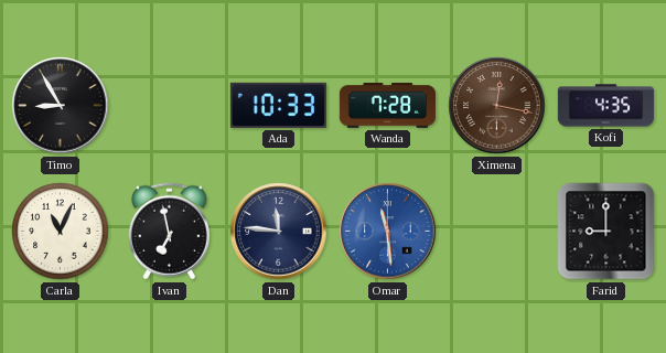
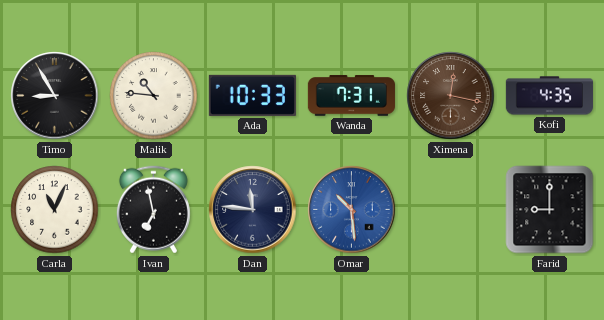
Malik: none -> 10:46
Wanda: 7:28 -> 7:31
Omar: 11:29 -> 10:29
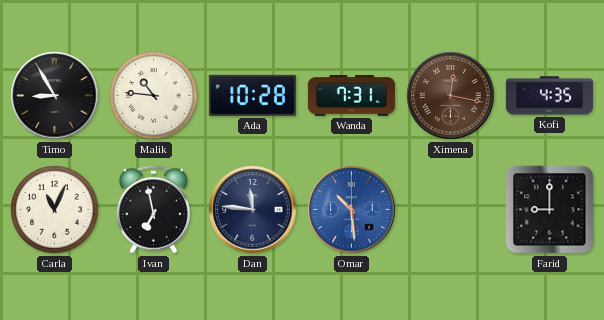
Ada: 10:33 -> 10:28
